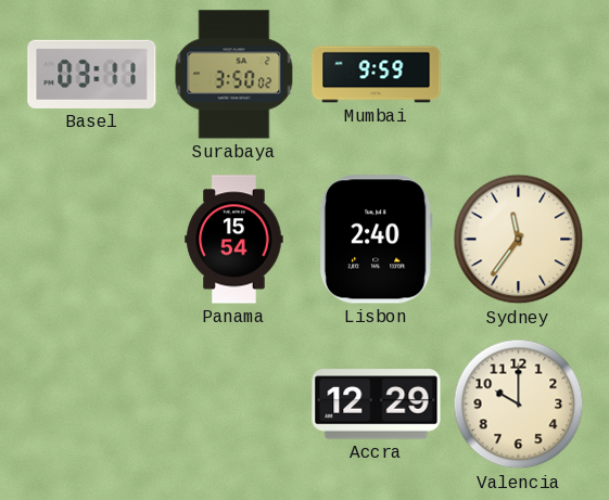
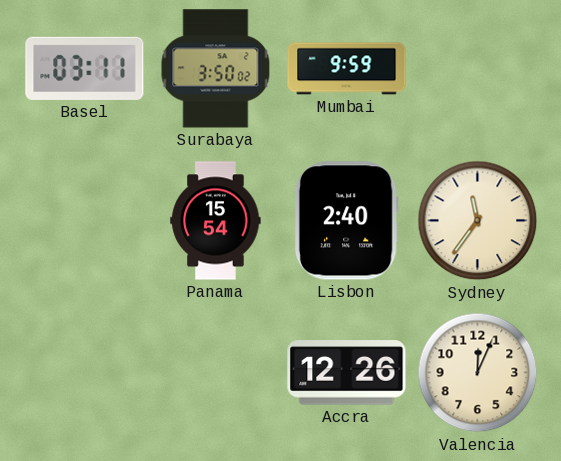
Accra: 12:29 -> 12:26
Valencia: 10:00 -> 12:04
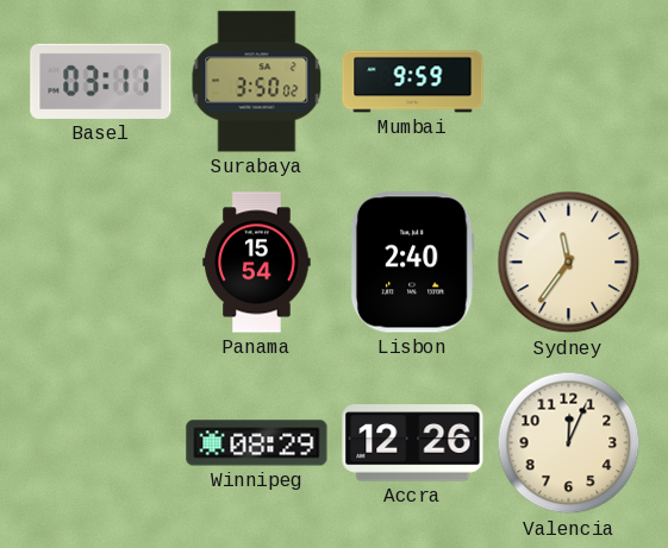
Winnipeg: none -> 08:29
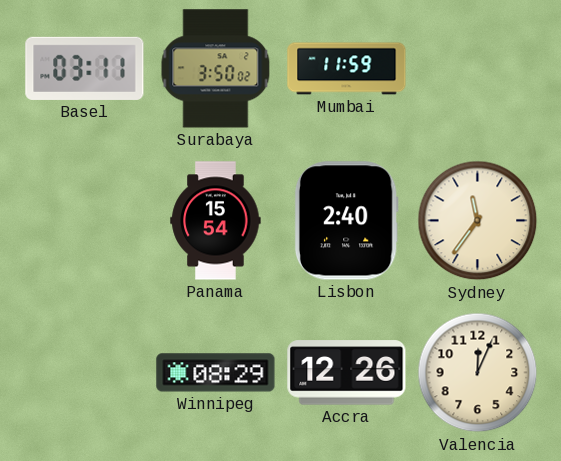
Mumbai: 9:59 -> 11:59
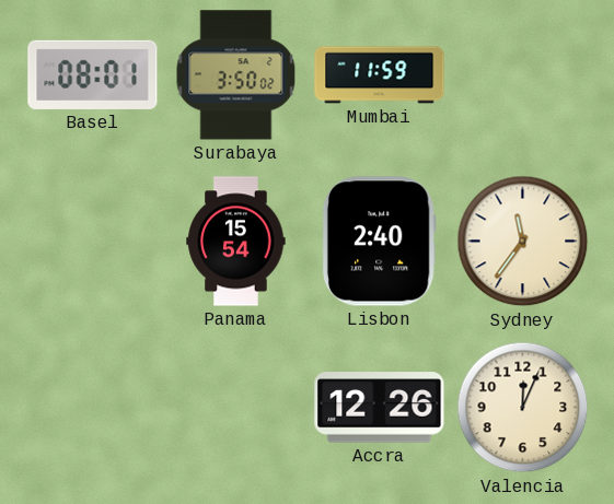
Basel: 03:11 -> 08:01
Winnipeg: 08:29 -> none
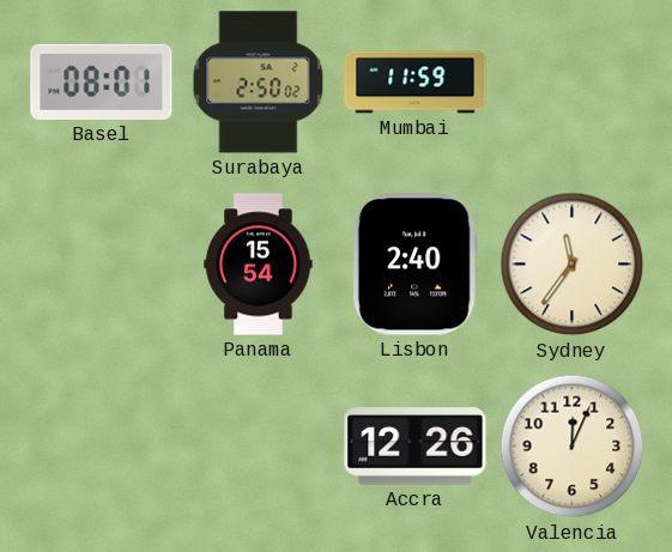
Surabaya: 3:50 -> 2:50
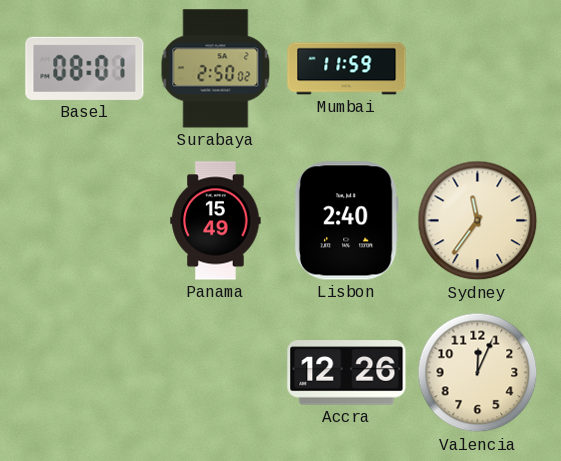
Panama: 15:54 -> 15:49
